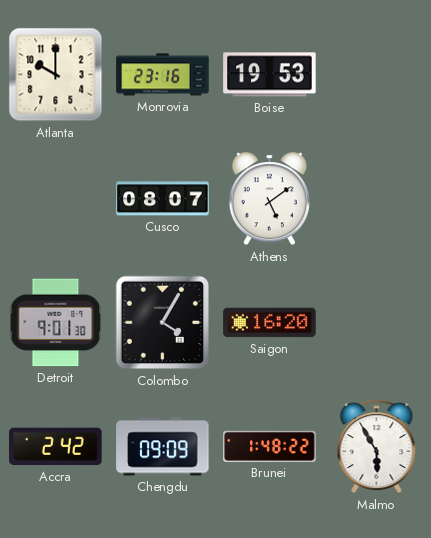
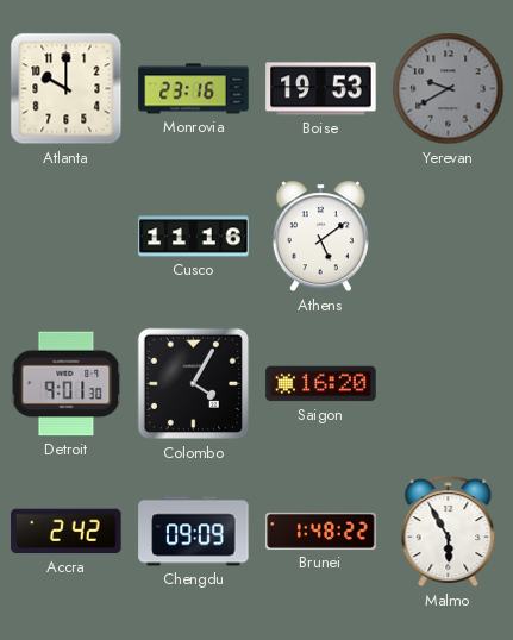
Yerevan: none -> 9:40
Cusco: 08:07 -> 11:16
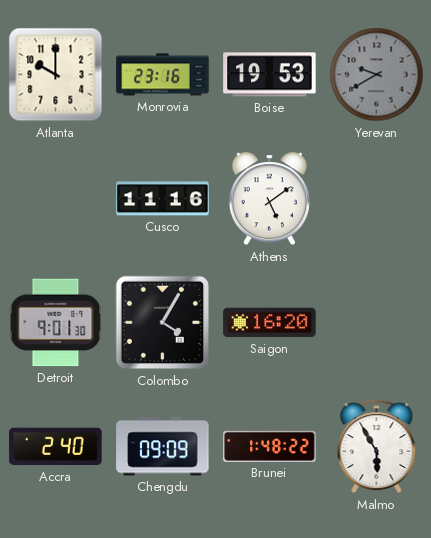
Accra: 2:42 -> 2:40
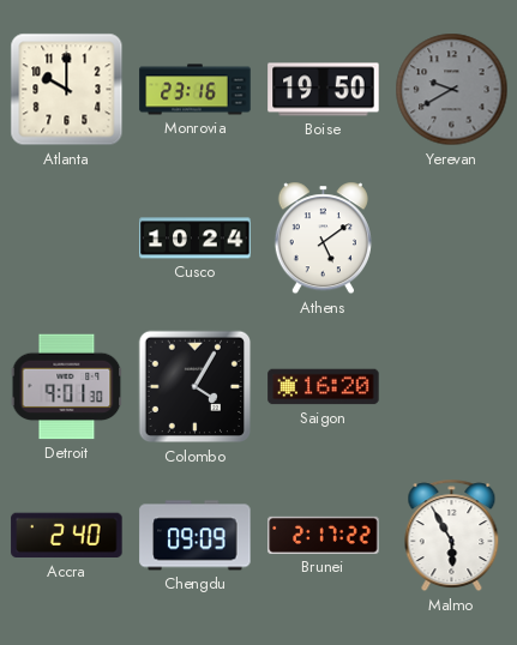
Boise: 19:53 -> 19:50
Cusco: 11:16 -> 10:24
Brunei: 1:48 -> 2:17
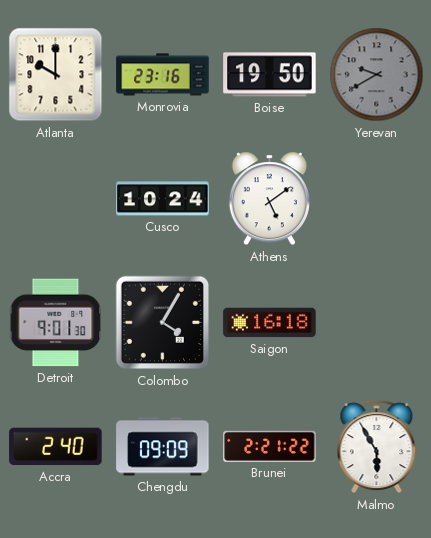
Saigon: 16:20 -> 16:18
Brunei: 2:17 -> 2:21
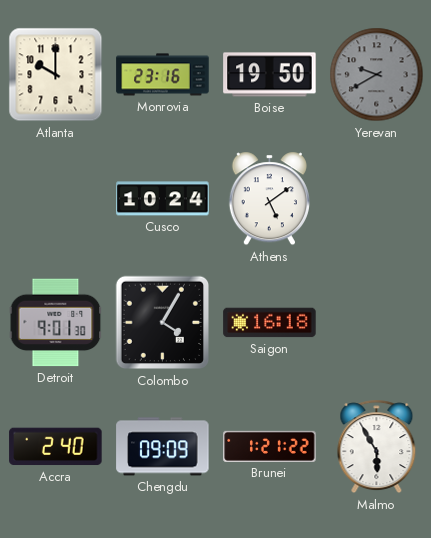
Brunei: 2:21 -> 1:21
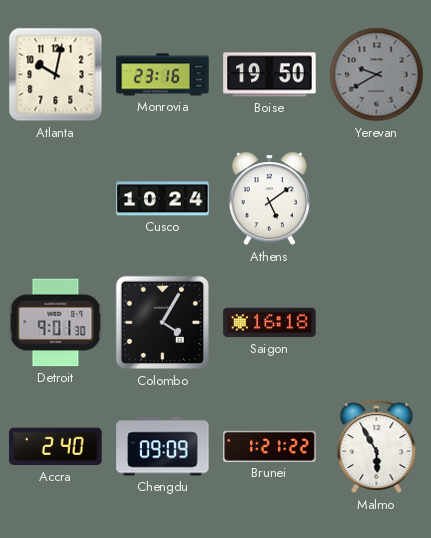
Atlanta: 10:00 -> 10:02
